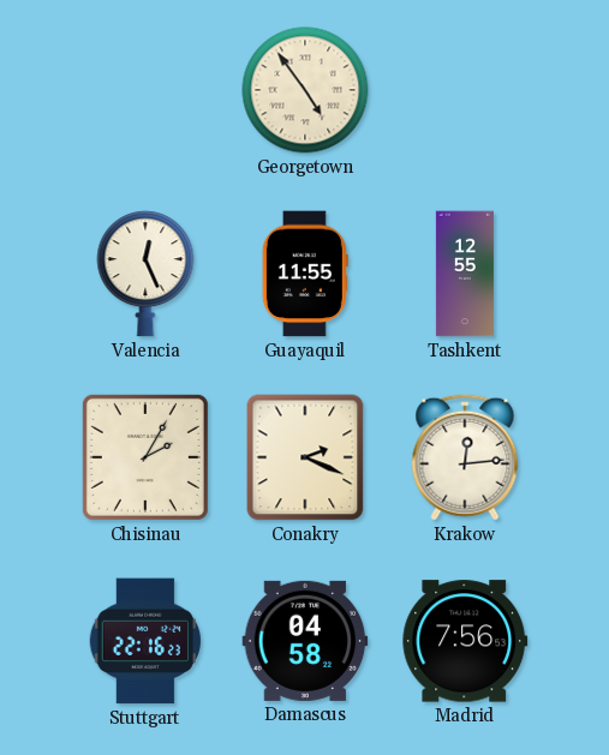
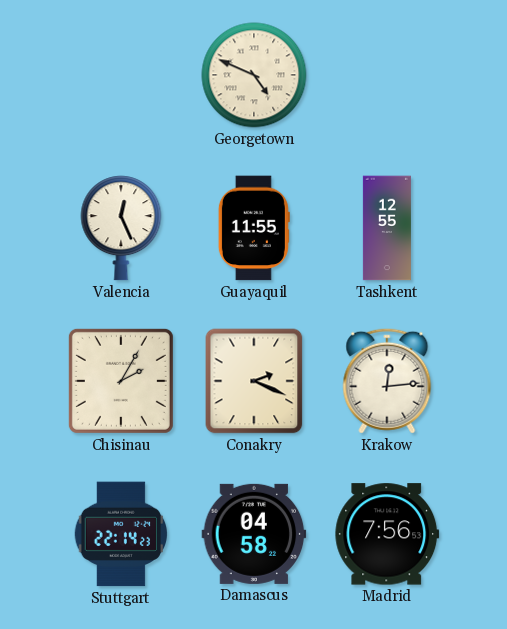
Georgetown: 4:54 -> 4:49
Stuttgart: 22:16 -> 22:14
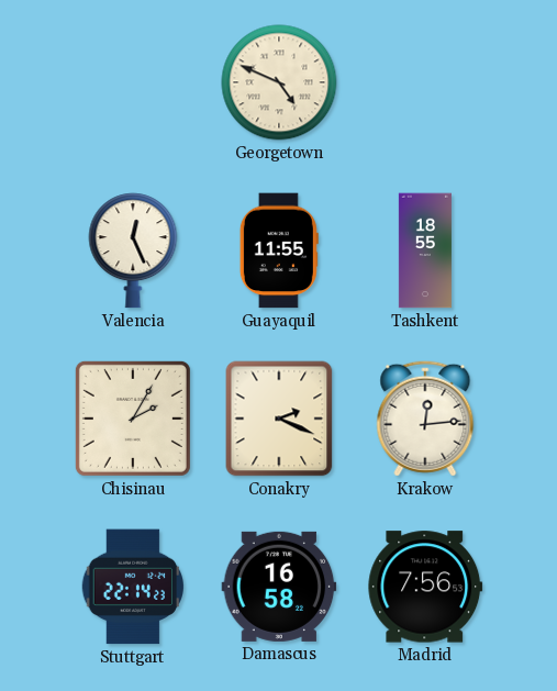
Tashkent: 12:55 -> 18:55
Damascus: 04:58 -> 16:58
